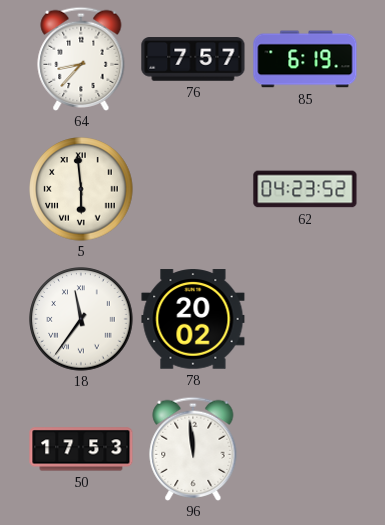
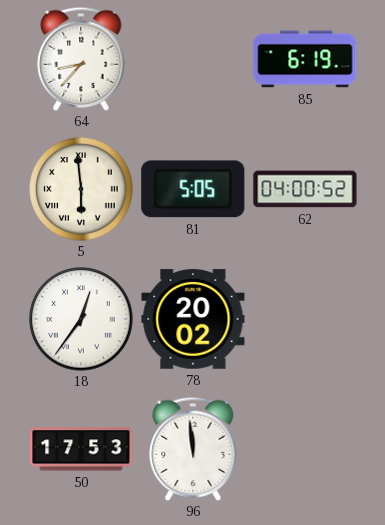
76: 7:57 -> none
81: none -> 5:05
62: 04:23 -> 04:00
18: 11:36 -> 12:36
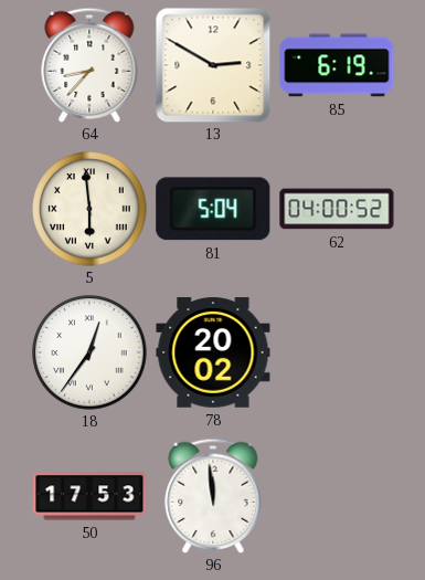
13: none -> 2:50
81: 5:05 -> 5:04
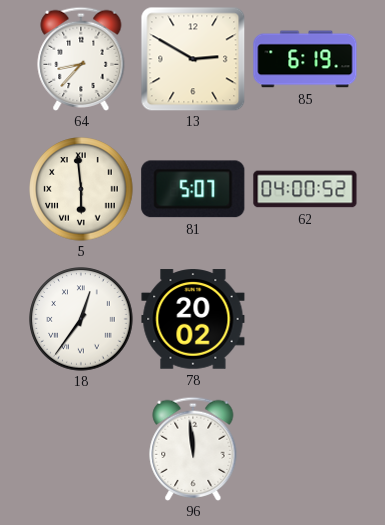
81: 5:04 -> 5:07
50: 17:53 -> none
